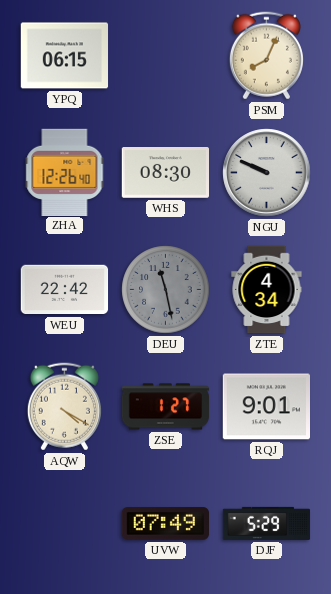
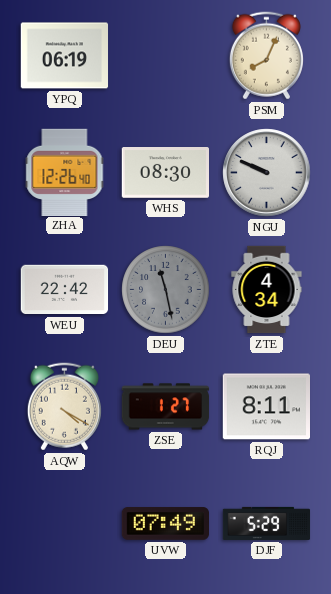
YPQ: 06:15 -> 06:19
RQJ: 9:01 -> 8:11
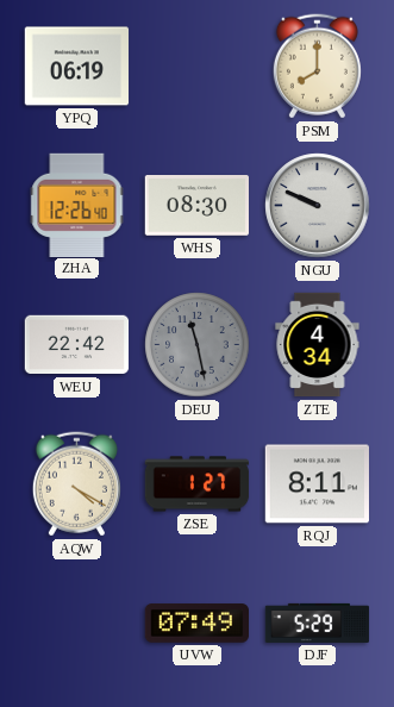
PSM: 8:04 -> 8:00
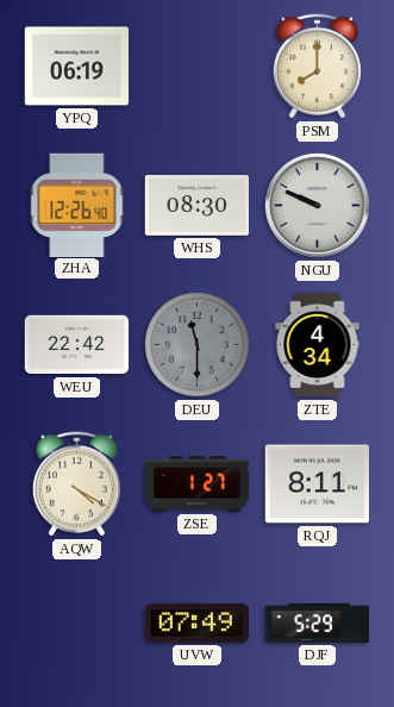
DEU: 11:28 -> 11:30
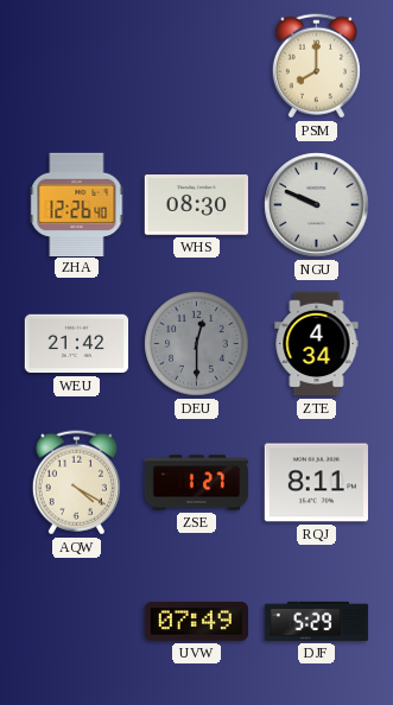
YPQ: 06:19 -> none
WEU: 22:42 -> 21:42
DEU: 11:30 -> 12:30
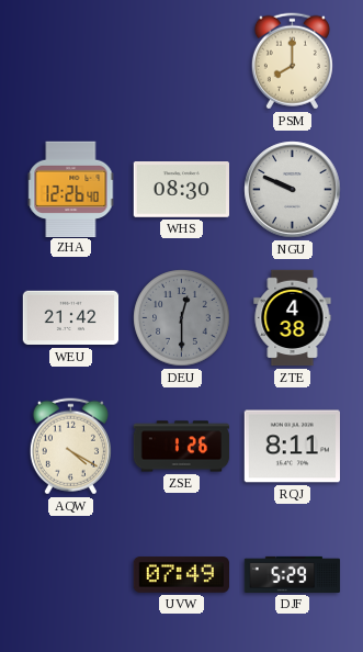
ZTE: 4:34 -> 4:38
ZSE: 1:27 -> 1:26
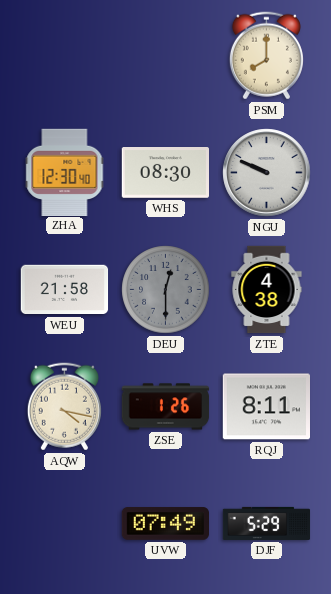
ZHA: 12:26 -> 12:30
WEU: 21:42 -> 21:58
AQW: 4:20 -> 4:17
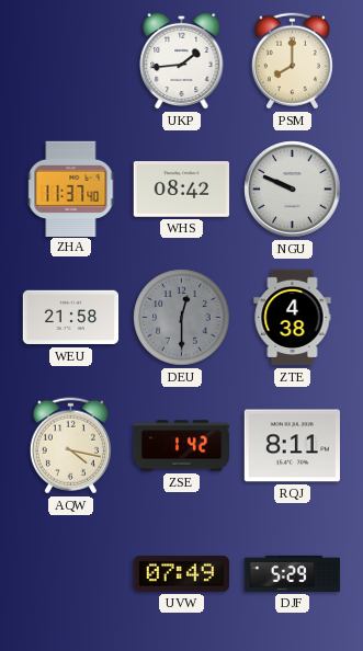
UKP: none -> 1:44
ZHA: 12:30 -> 11:37
WHS: 08:30 -> 08:42
ZSE: 1:26 -> 1:42
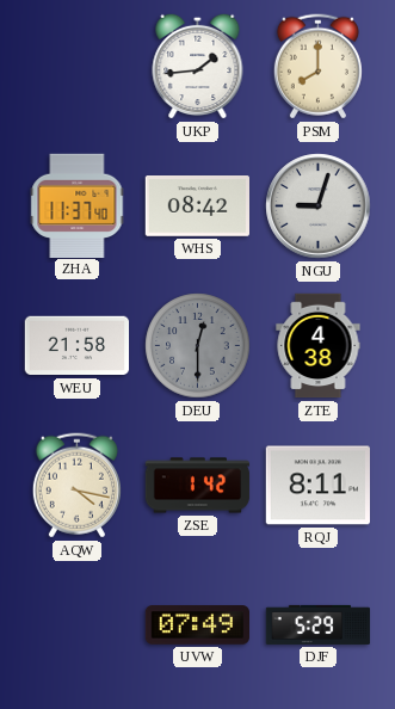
NGU: 9:49 -> 9:03
